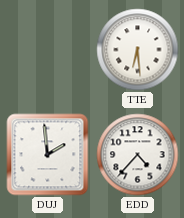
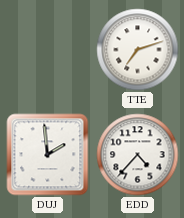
TTE: 6:29 -> 7:12
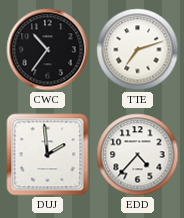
CWC: none -> 10:36
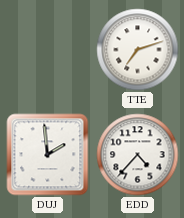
CWC: 10:36 -> none
